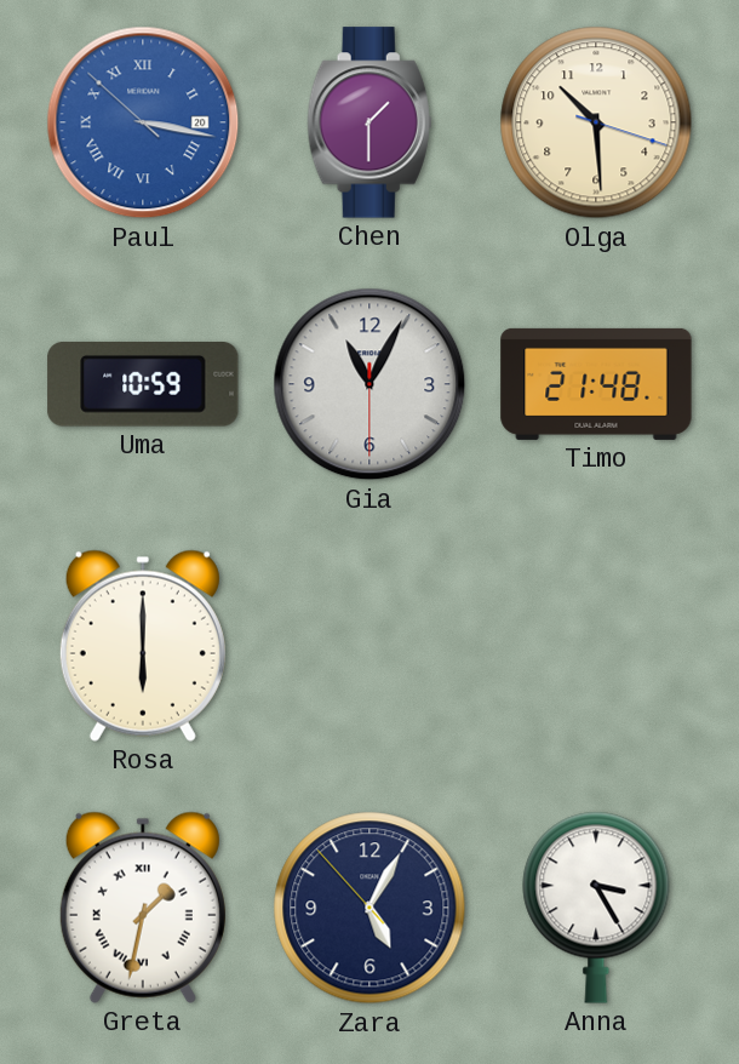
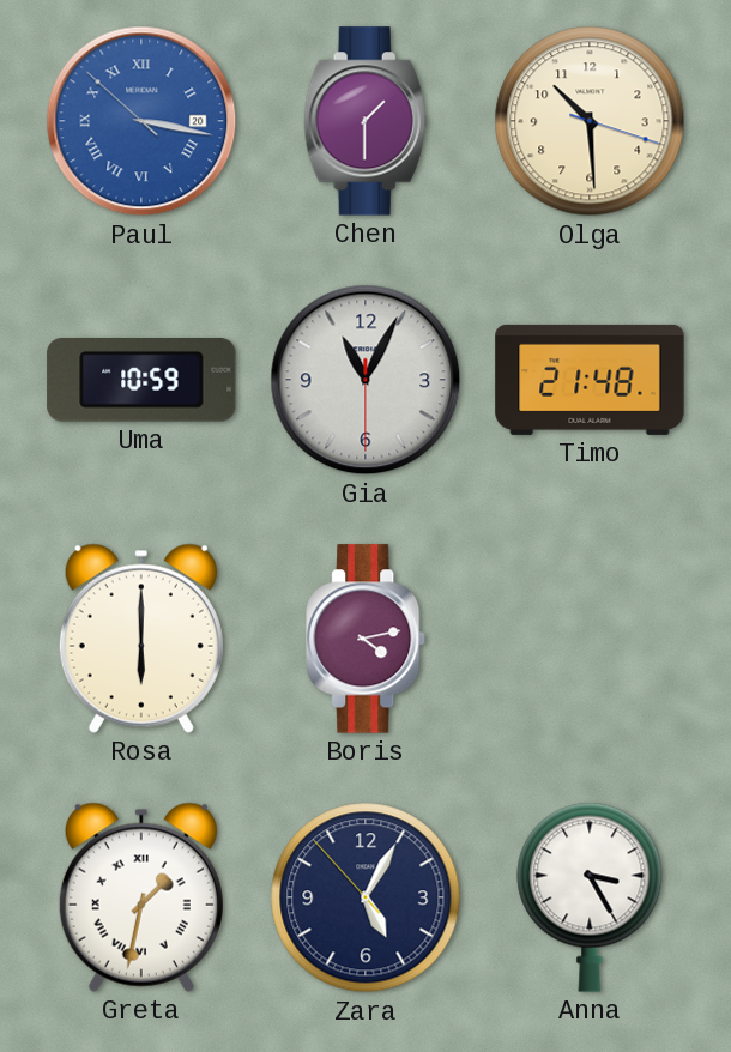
Boris: none -> 4:13
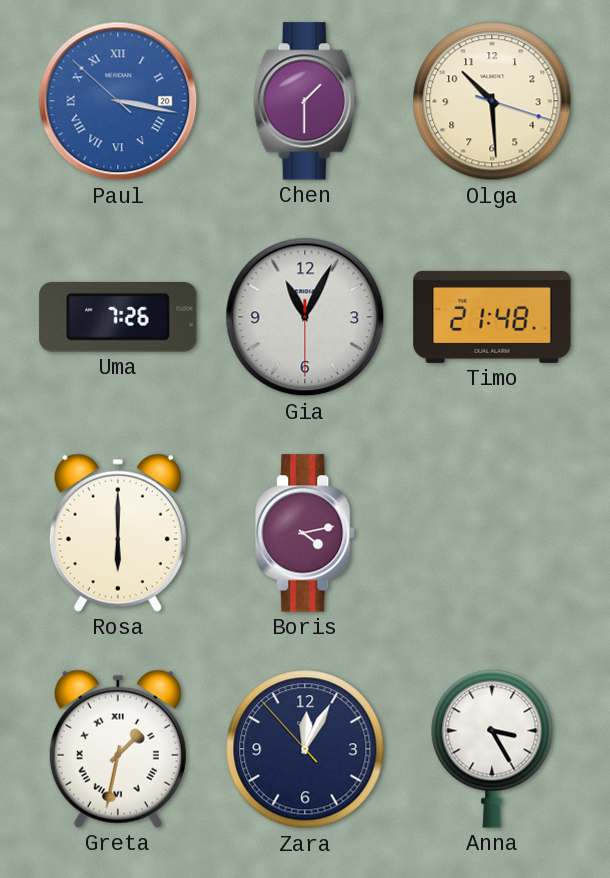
Uma: 10:59 -> 7:26
Zara: 5:04 -> 12:04
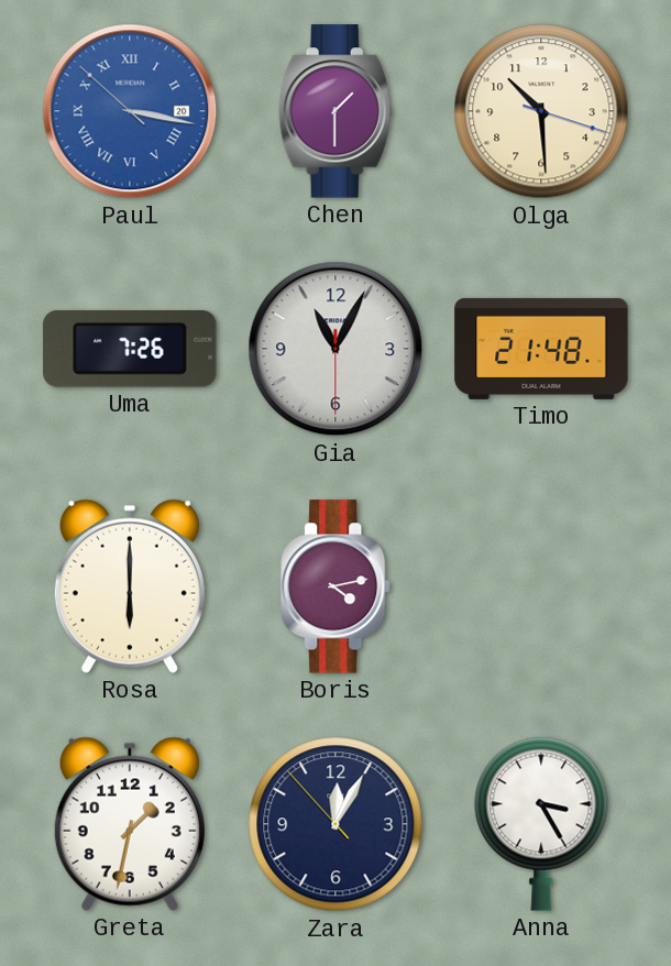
Greta numerals: Roman -> Arabic
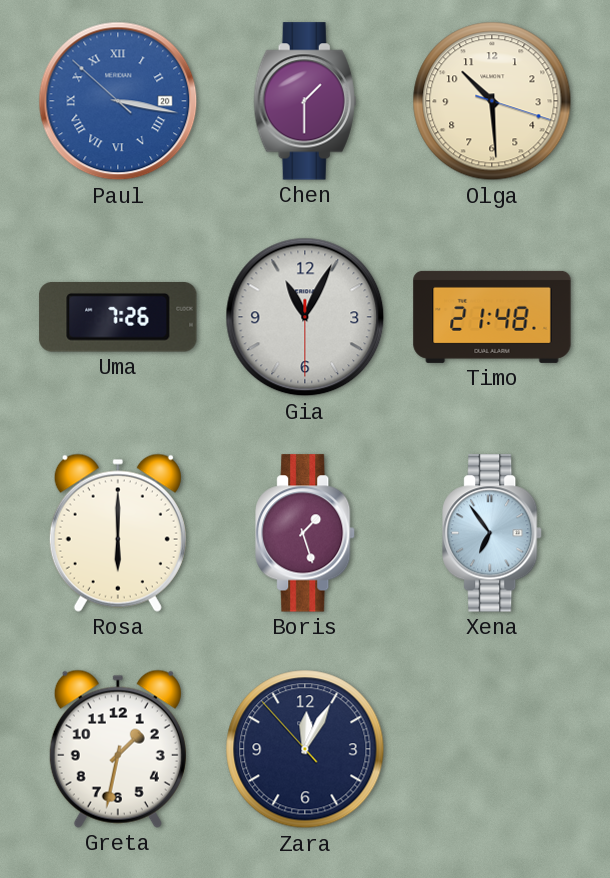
Boris: 4:13 -> 1:27
Xena: none -> 6:54
Anna: 3:25 -> none
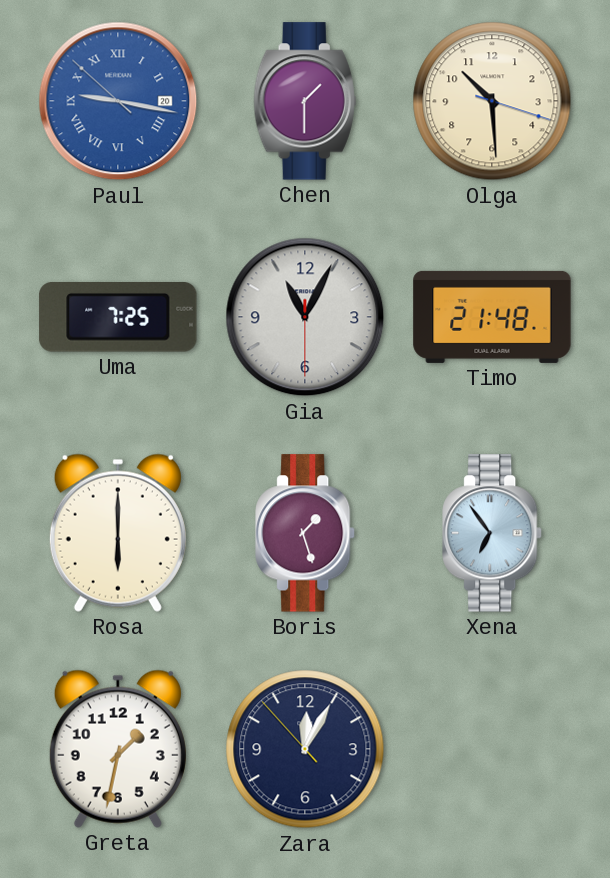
Paul: 3:16 -> 9:16
Uma: 7:26 -> 7:25
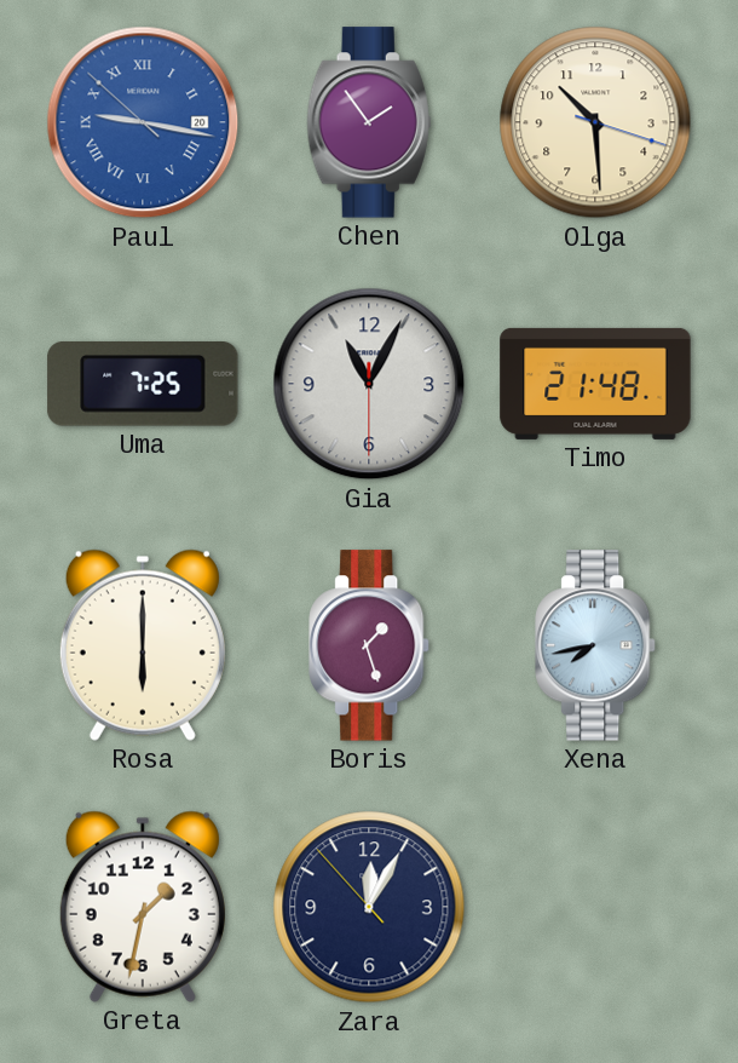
Chen: 1:30 -> 1:54
Xena: 6:54 -> 7:43
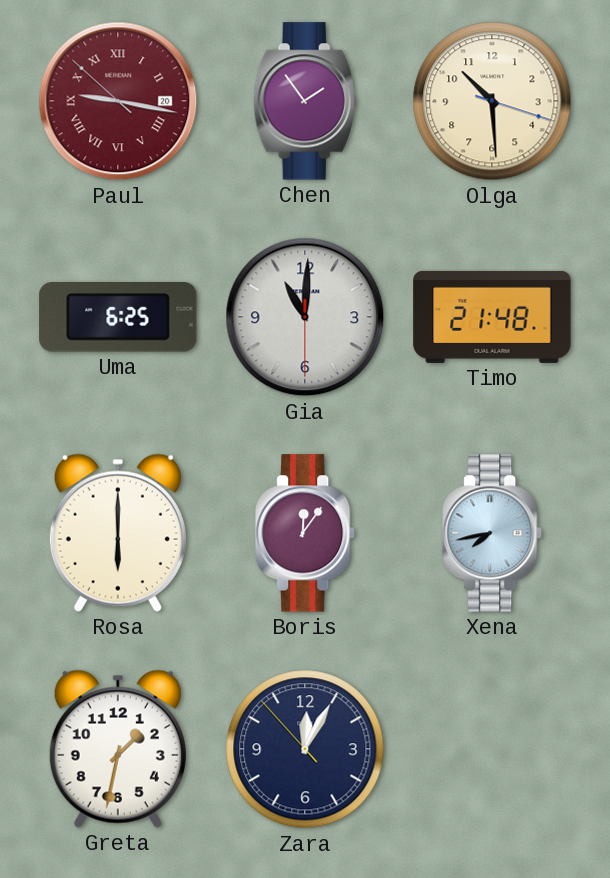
Paul dial: blue -> burgundy
Uma: 7:25 -> 6:25
Gia: 11:04 -> 11:00
Boris: 1:27 -> 12:06
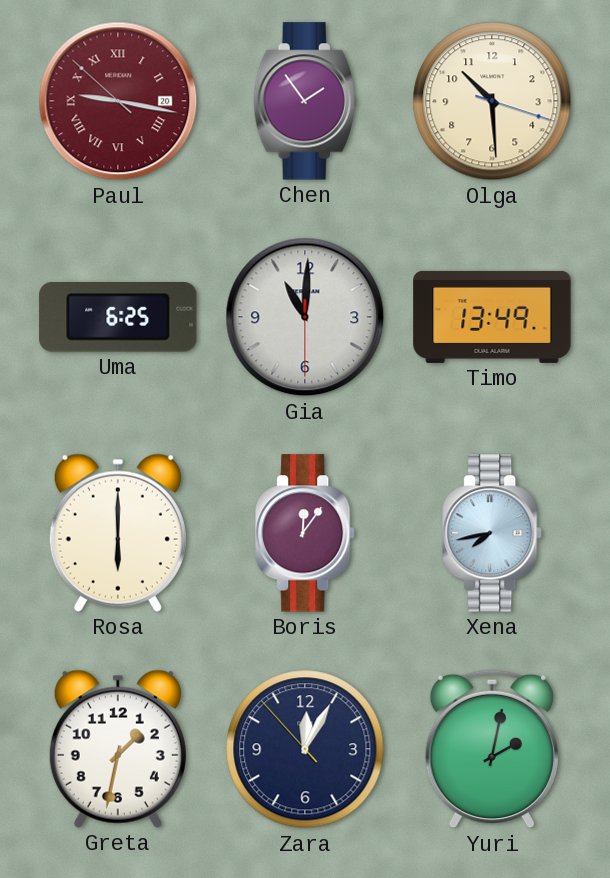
Timo: 21:48 -> 13:49
Yuri: none -> 2:02
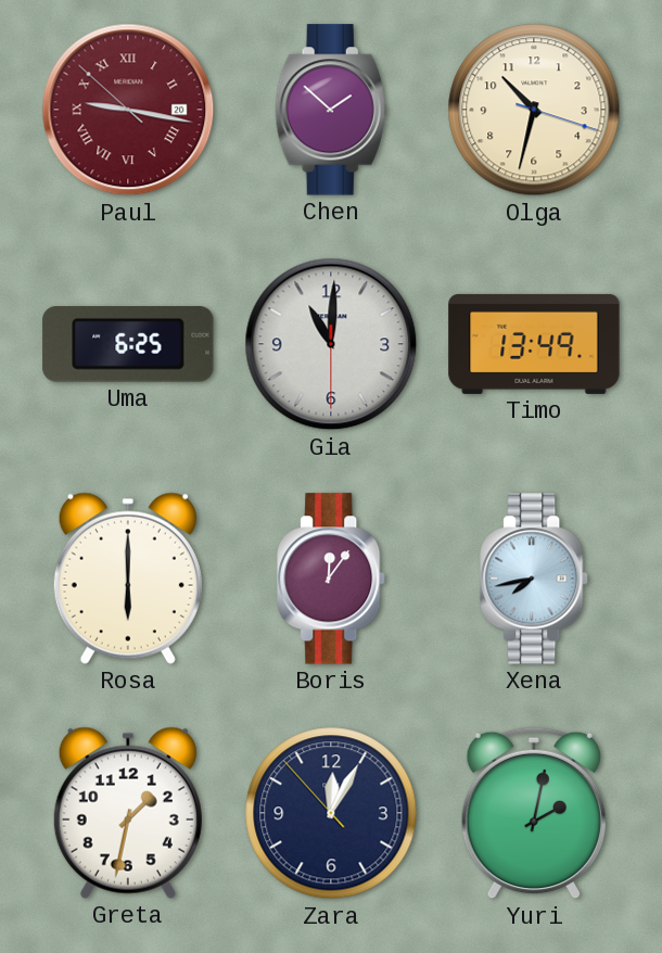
Chen: 1:54 -> 1:52
Olga: 10:29 -> 10:32
